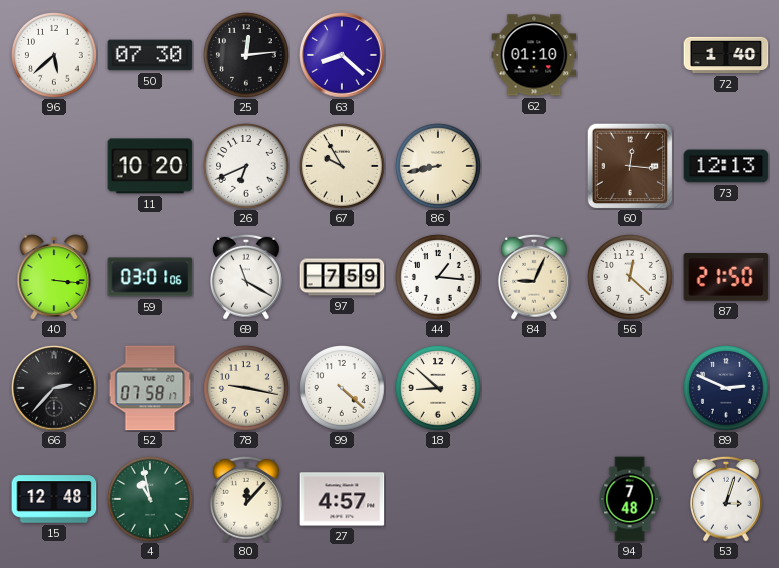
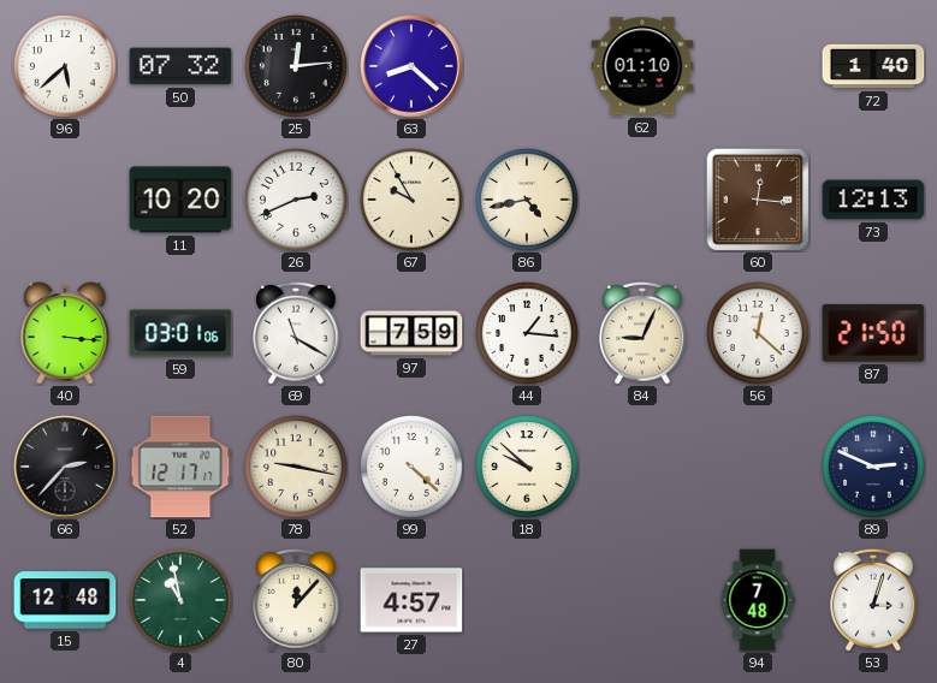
50: 07:30 -> 07:32
26: 6:41 -> 2:41
86: 8:43 -> 4:43
52: 07:58 -> 12:17
18: 8:52 -> 9:52
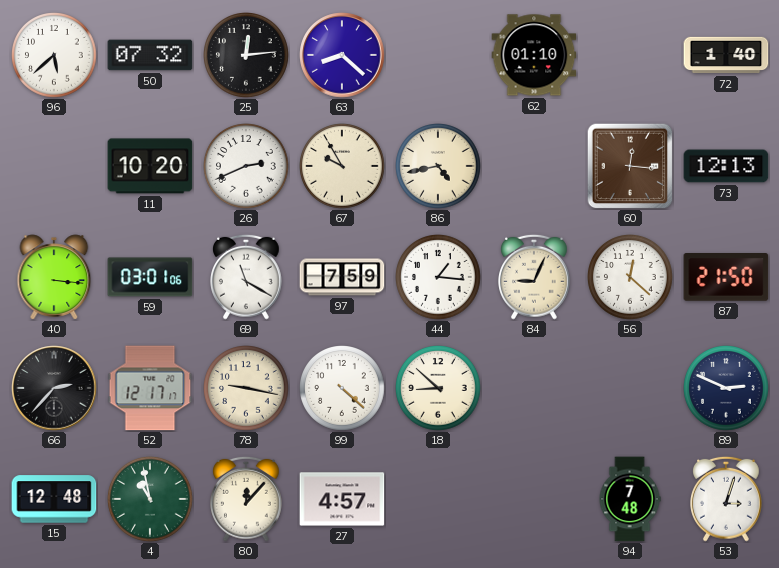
18: 9:52 -> 8:52
